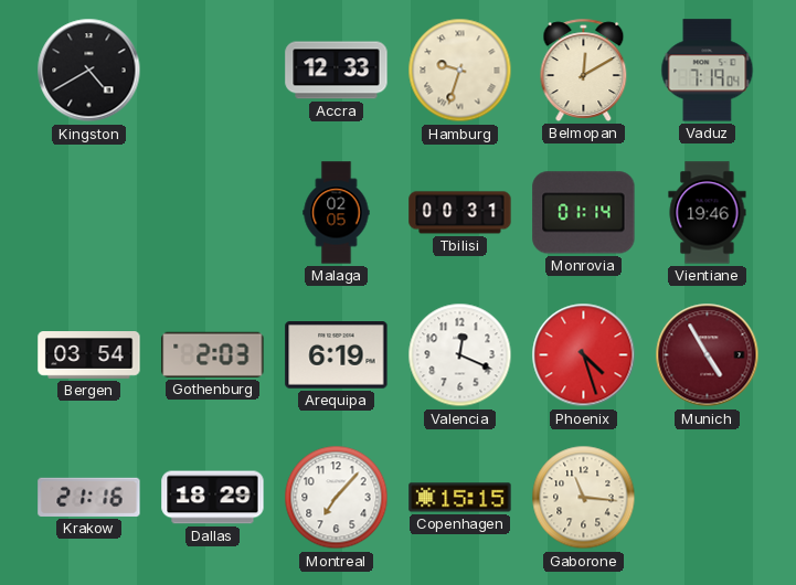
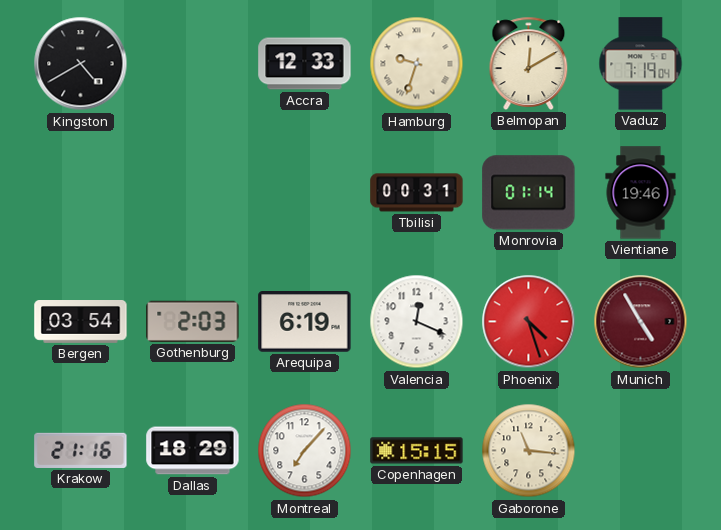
Malaga: 02:05 -> none
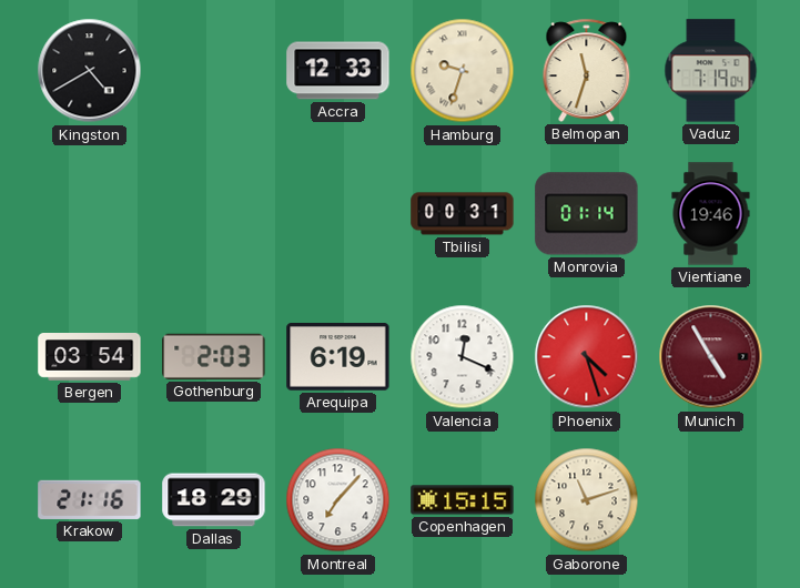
Belmopan: 12:10 -> 11:33
Gaborone: 11:16 -> 11:12
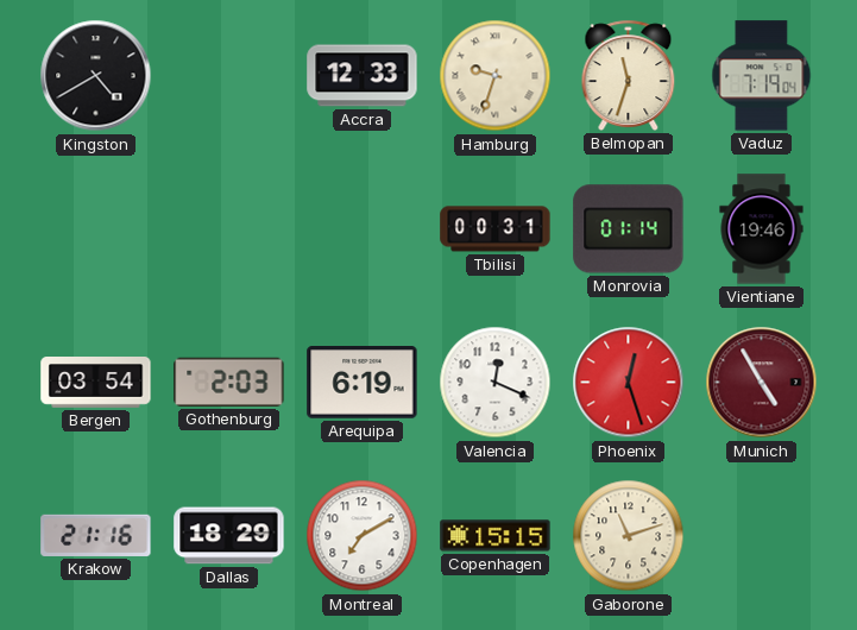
Phoenix: 4:27 -> 12:27
Montreal: 7:07 -> 7:10
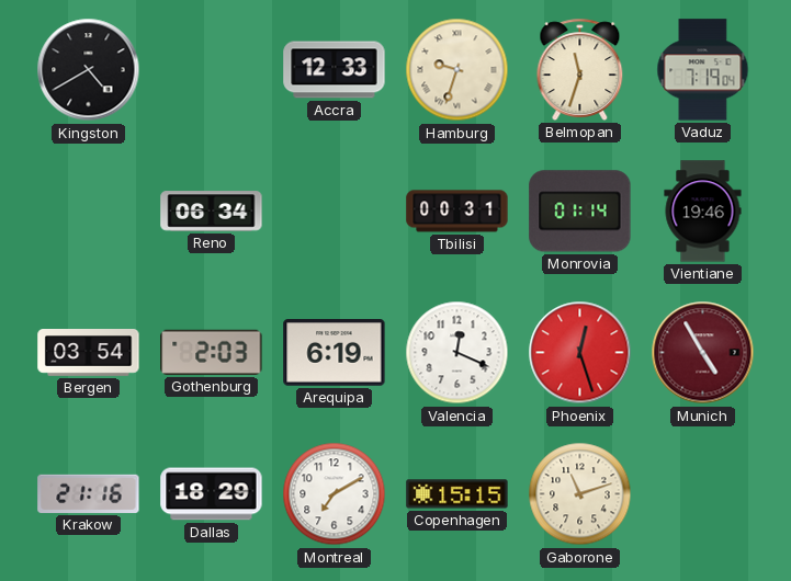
Reno: none -> 06:34
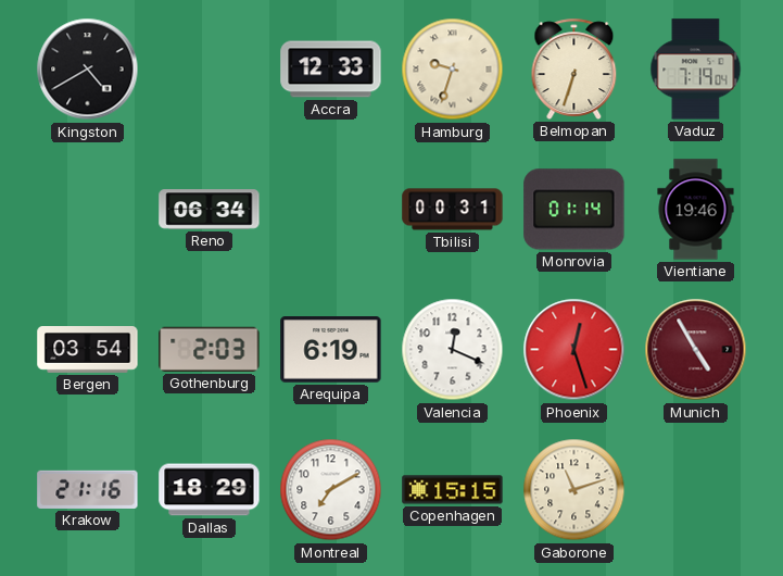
Belmopan: 11:33 -> 6:33
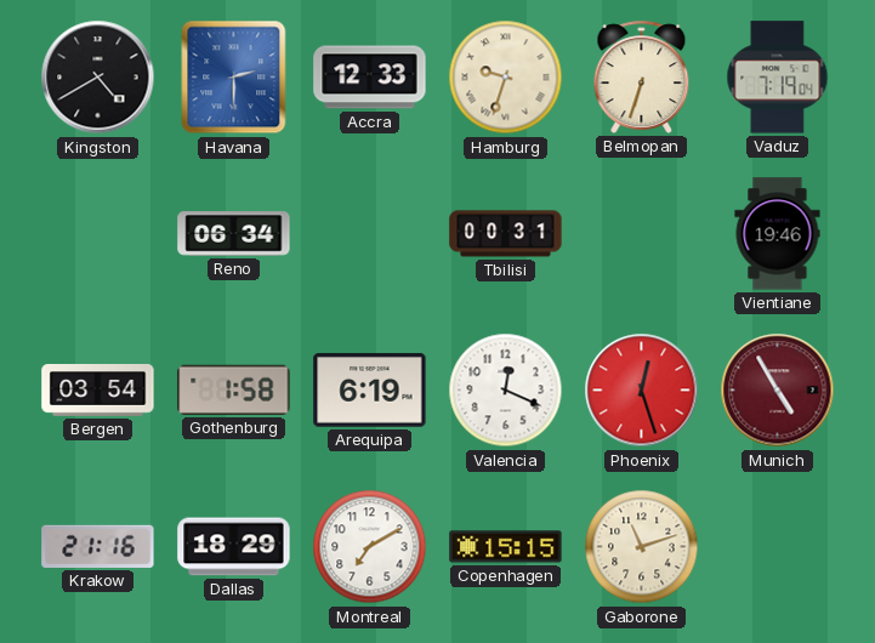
Havana: none -> 2:30
Monrovia: 01:14 -> none
Gothenburg: 2:03 -> 1:58
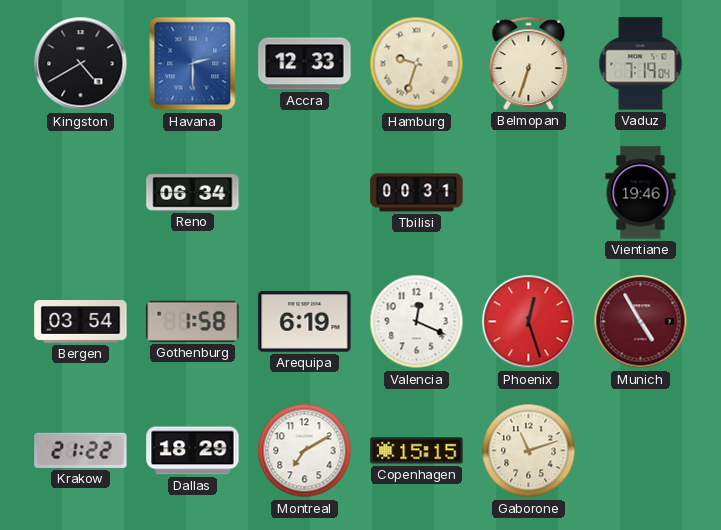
Krakow: 21:16 -> 21:22
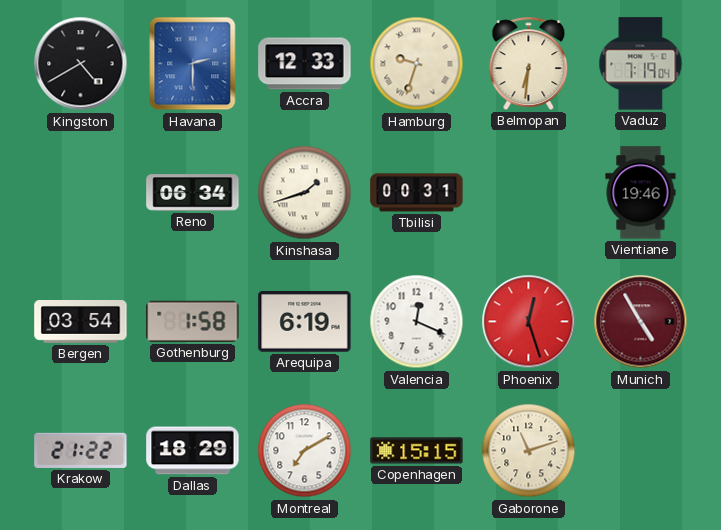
Belmopan: 6:33 -> 6:31
Kinshasa: none -> 1:42
